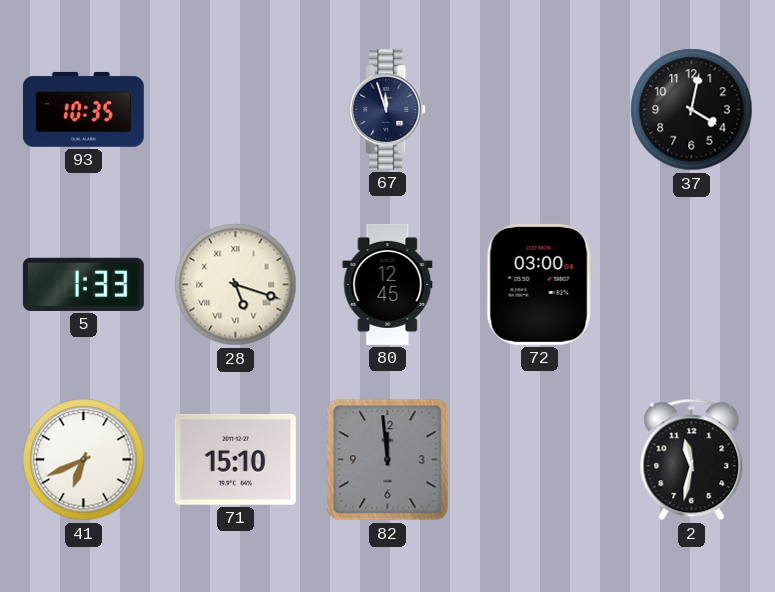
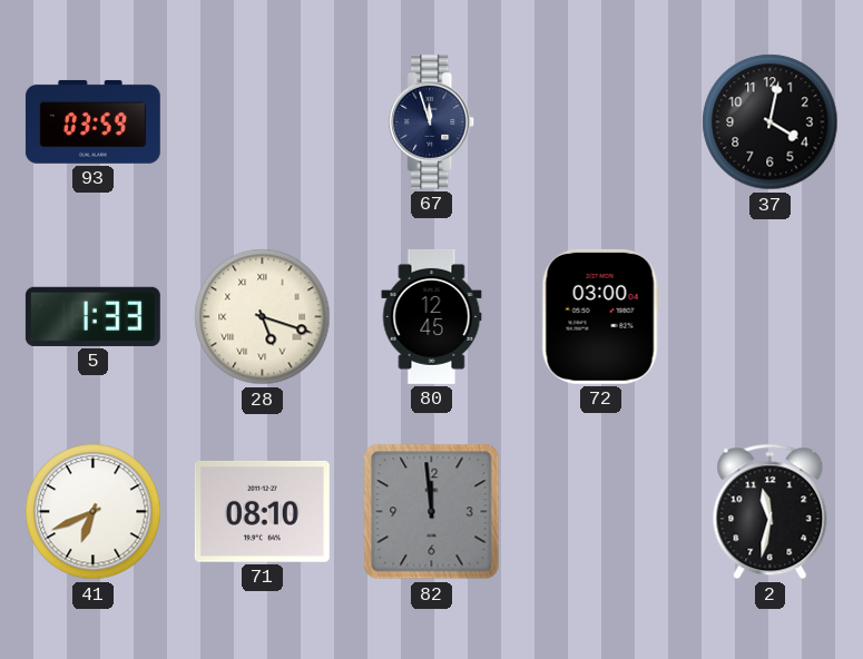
93: 10:35 -> 03:59
71: 15:10 -> 08:10
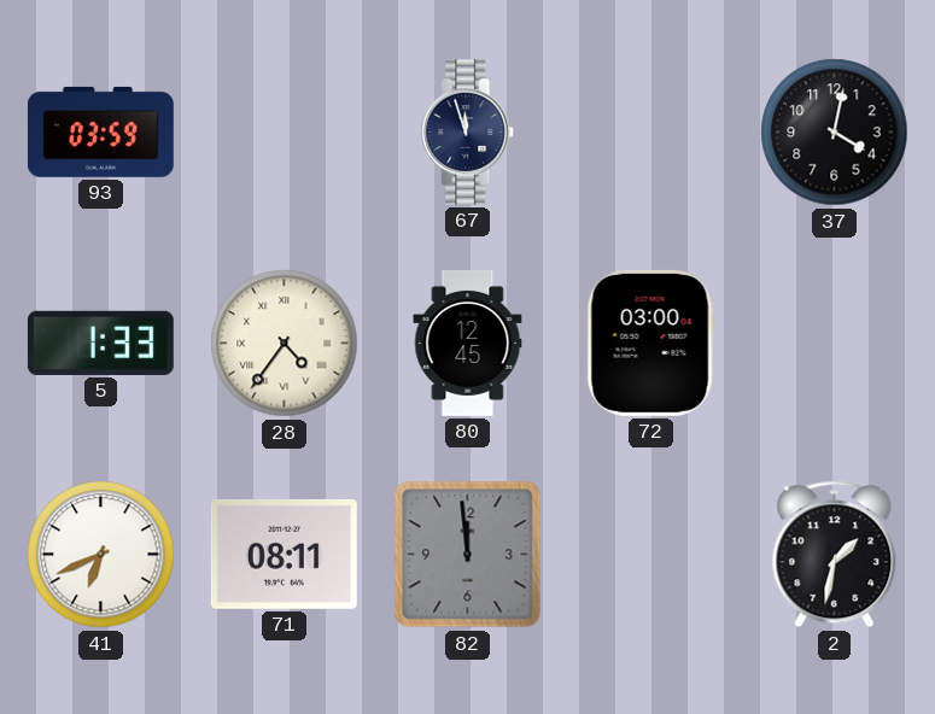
28: 5:18 -> 4:36
71: 08:10 -> 08:11
2: 11:32 -> 1:32
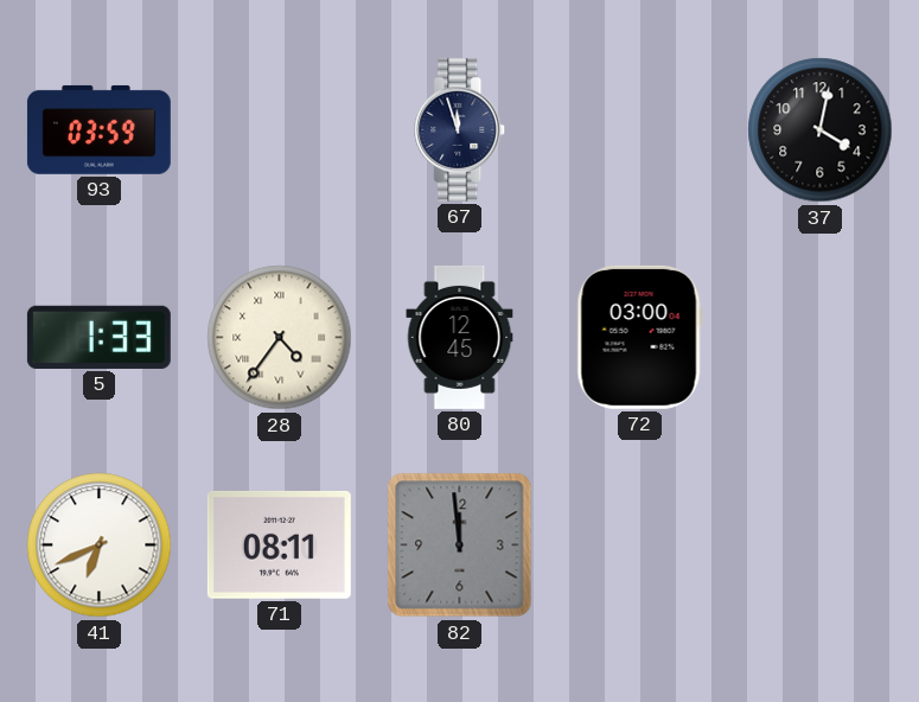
2: 1:32 -> none
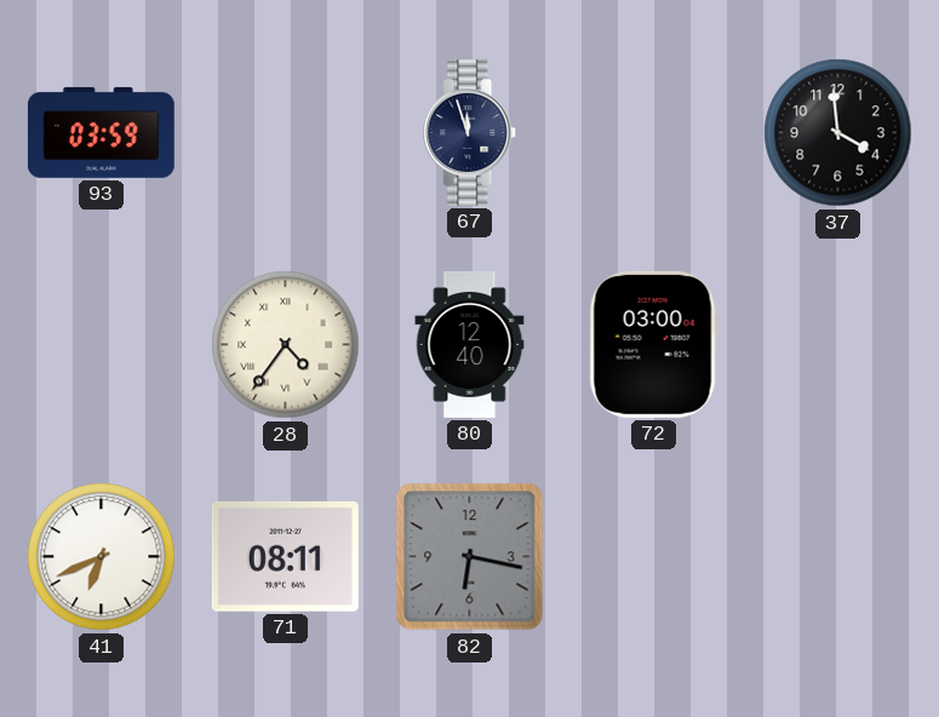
37: 4:02 -> 3:59
5: 1:33 -> none
80: 12:45 -> 12:40
82: 11:59 -> 6:17
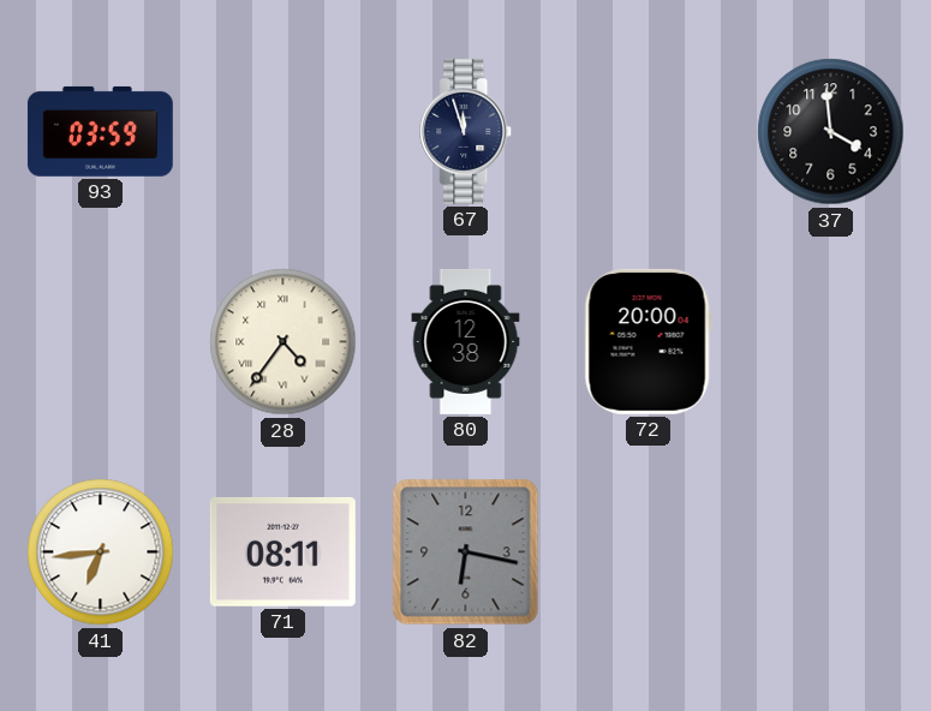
80: 12:40 -> 12:38
72: 03:00 -> 20:00
41: 6:41 -> 6:44
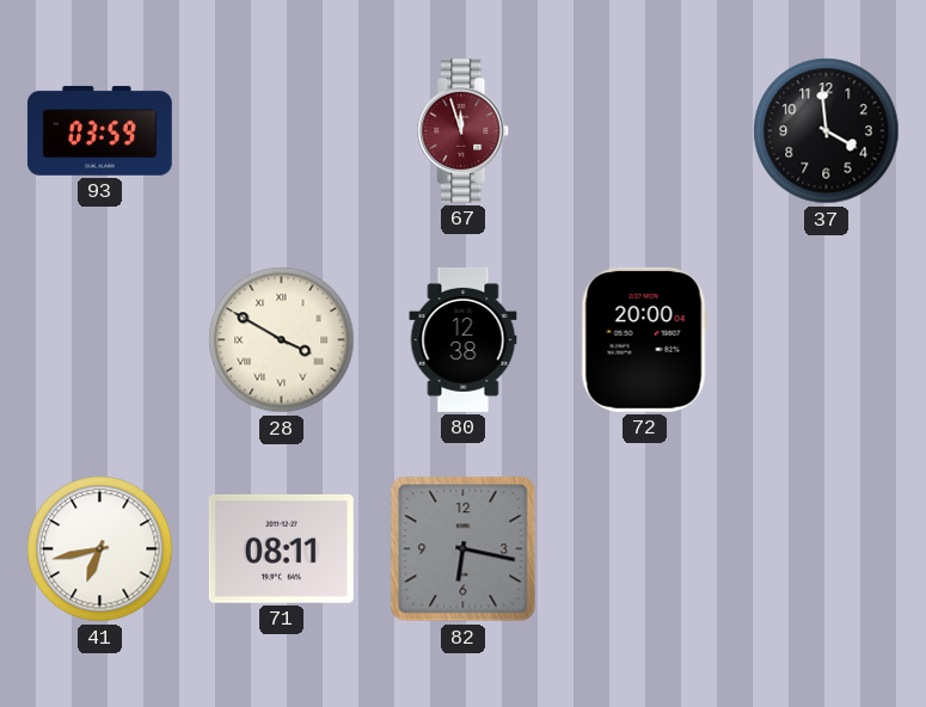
67 dial: navy -> burgundy
28: 4:36 -> 3:50
41: 6:44 -> 6:43
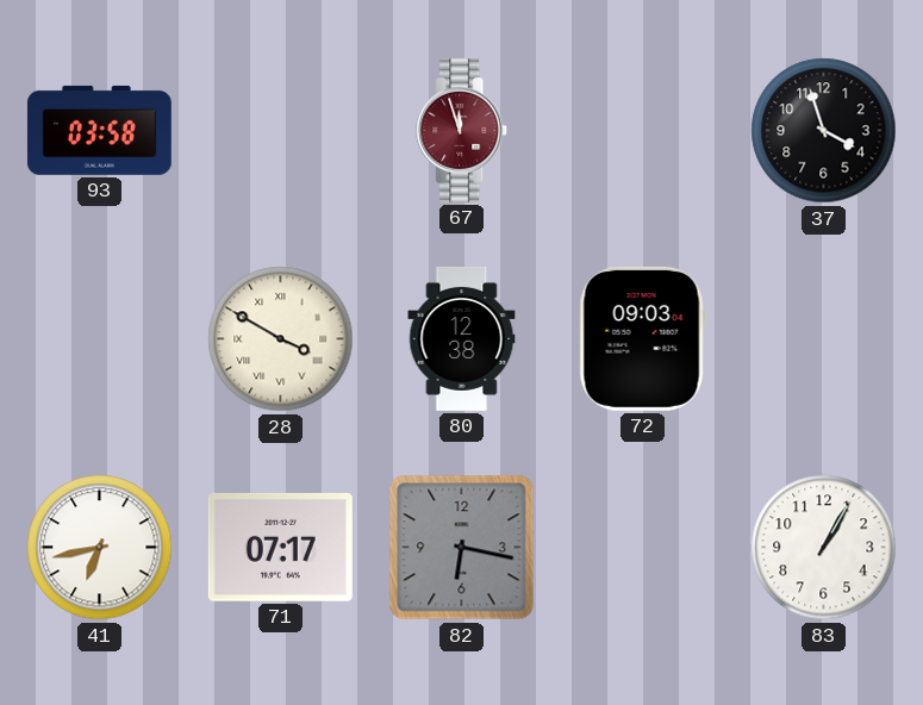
93: 03:59 -> 03:58
37: 3:59 -> 3:57
72: 20:00 -> 09:03
71: 08:11 -> 07:17
83: none -> 1:05
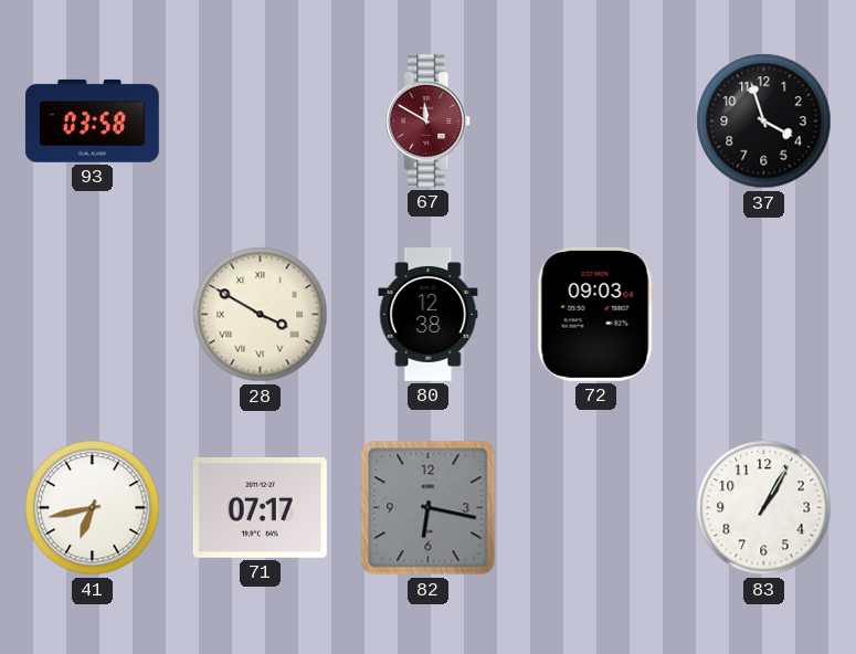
67: 11:57 -> 11:50
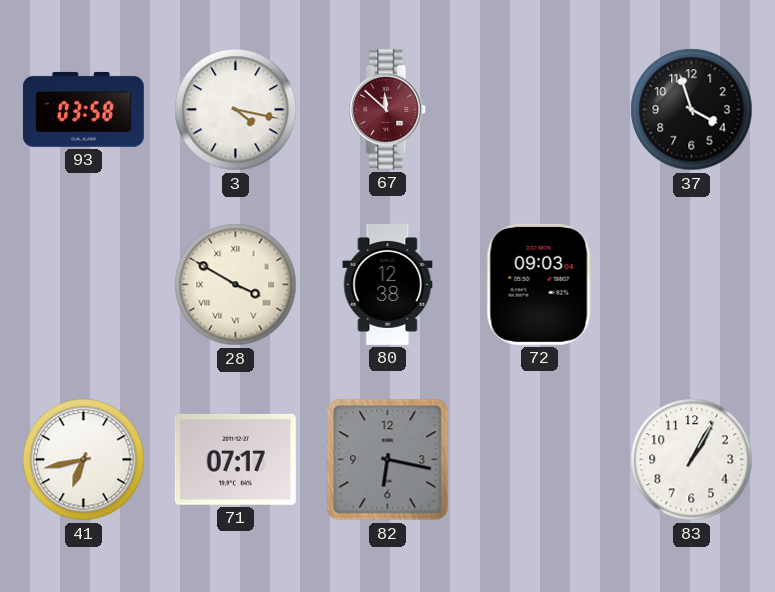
3: none -> 4:17
67: 11:50 -> 11:52
